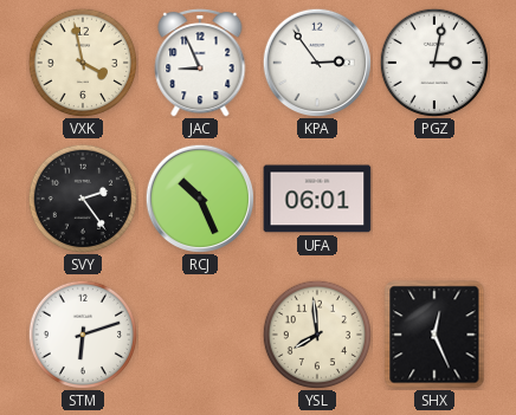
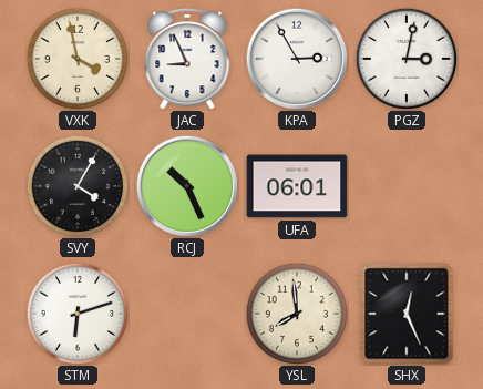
KPA: 2:54 -> 2:55
SVY: 2:24 -> 4:05
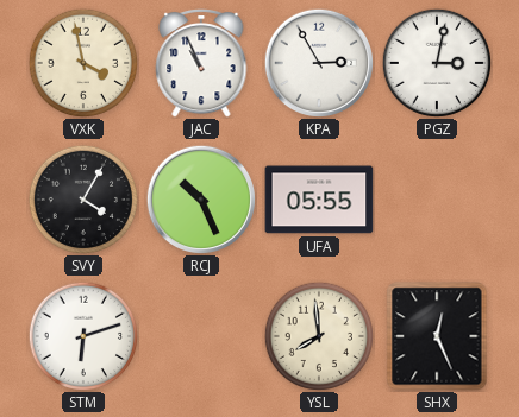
JAC: 8:56 -> 10:56
UFA: 06:01 -> 05:55
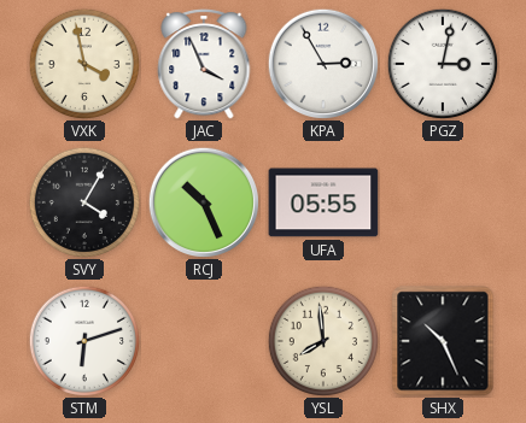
JAC: 10:56 -> 3:56
SHX: 12:26 -> 10:26
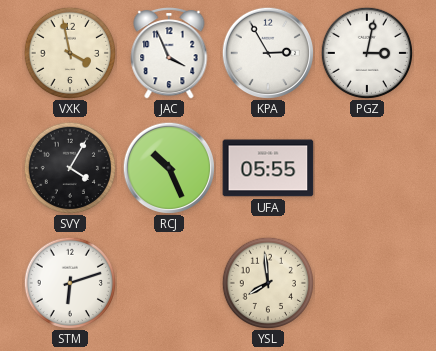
SHX: 10:26 -> none
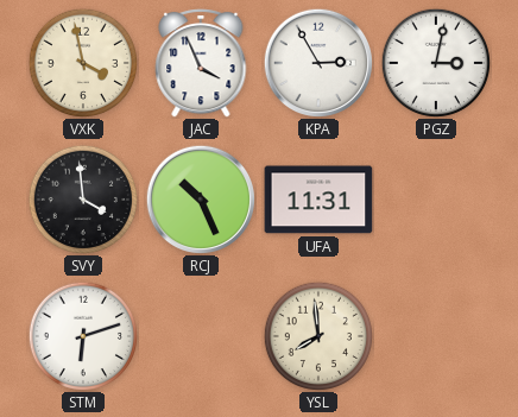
SVY: 4:05 -> 3:59
UFA: 05:55 -> 11:31
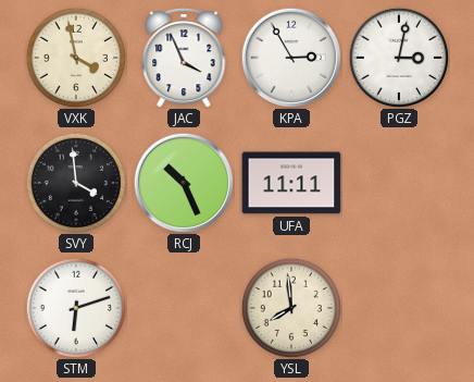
UFA: 11:31 -> 11:11
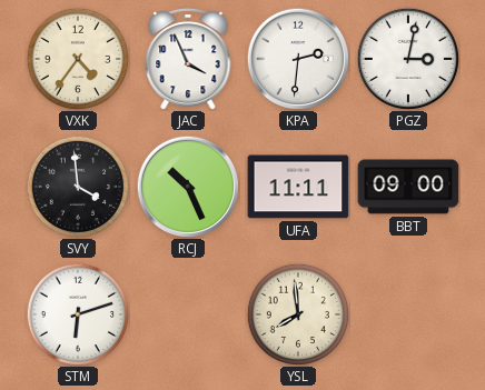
VXK: 3:58 -> 4:36
KPA: 2:55 -> 2:31
BBT: none -> 09:00
